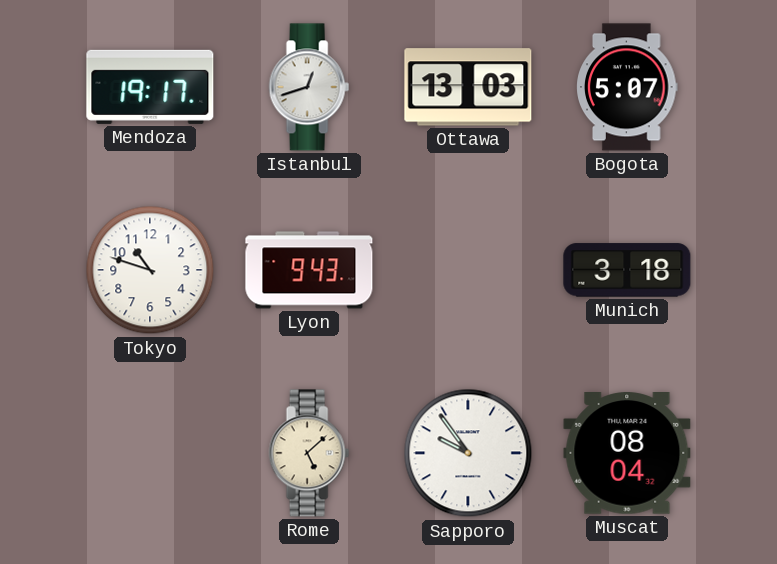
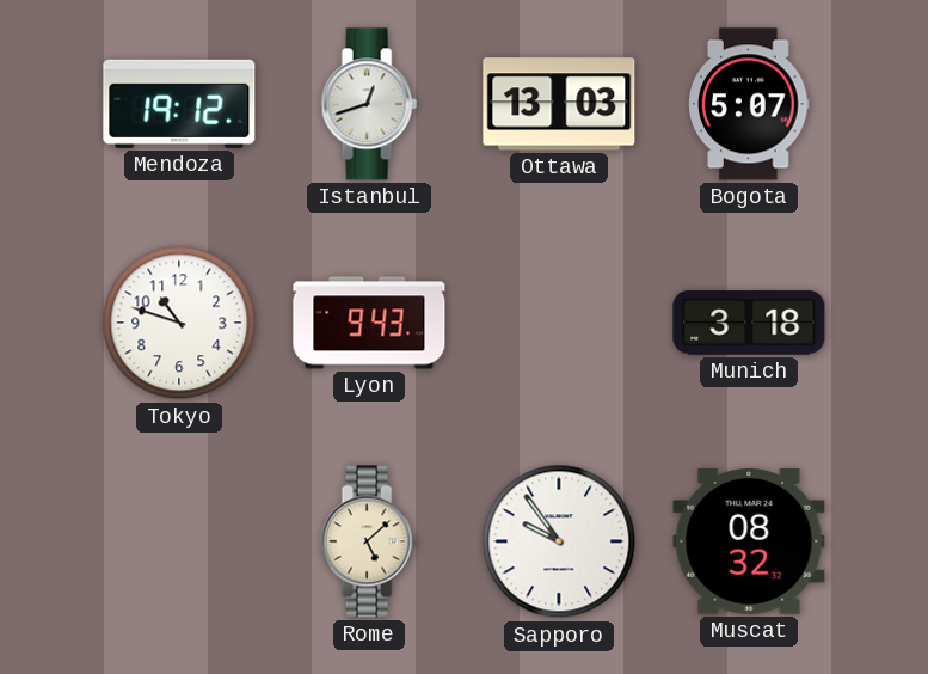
Mendoza: 19:17 -> 19:12
Muscat: 08:04 -> 08:32
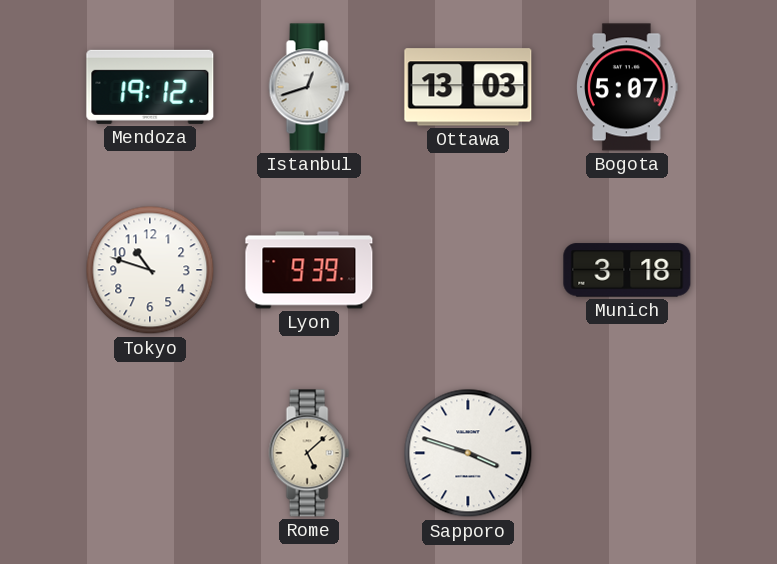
Lyon: 9:43 -> 9:39
Sapporo: 9:54 -> 3:48
Muscat: 08:32 -> none
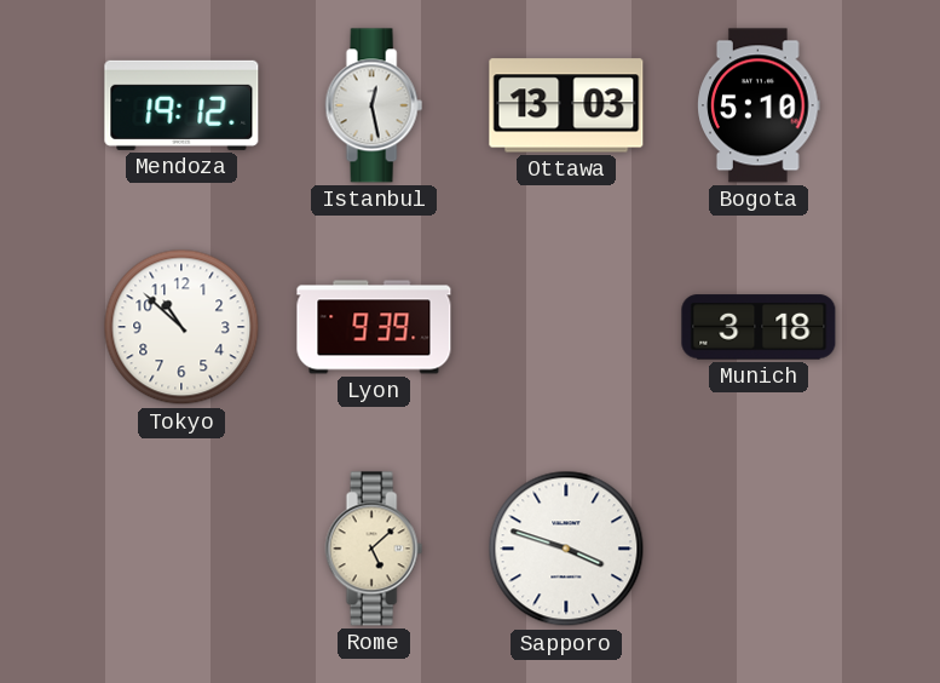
Istanbul: 12:42 -> 12:28
Bogota: 5:07 -> 5:10
Tokyo: 10:48 -> 10:52
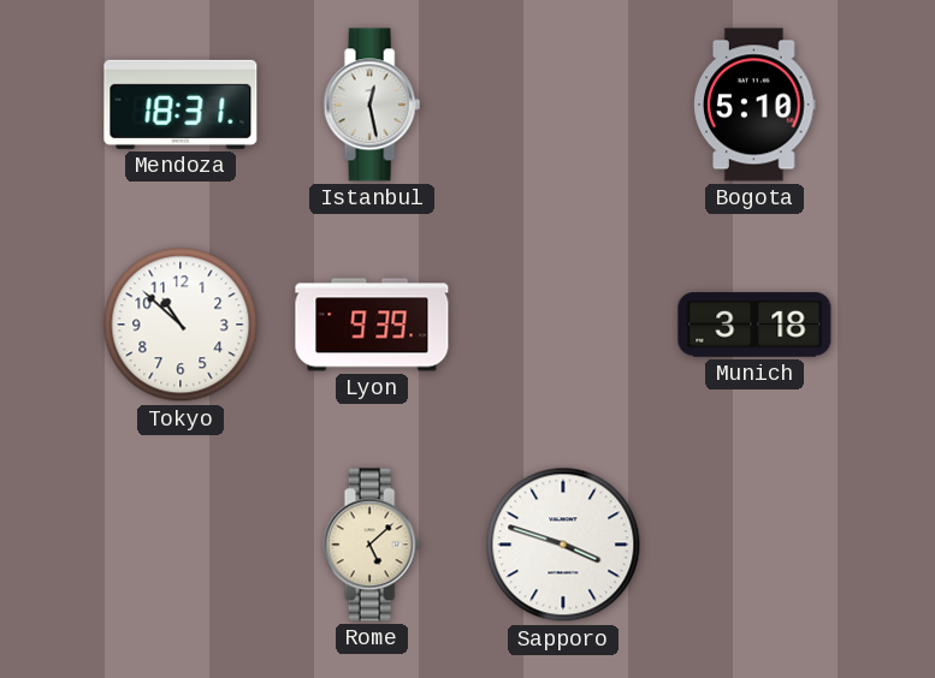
Mendoza: 19:12 -> 18:31
Ottawa: 13:03 -> none
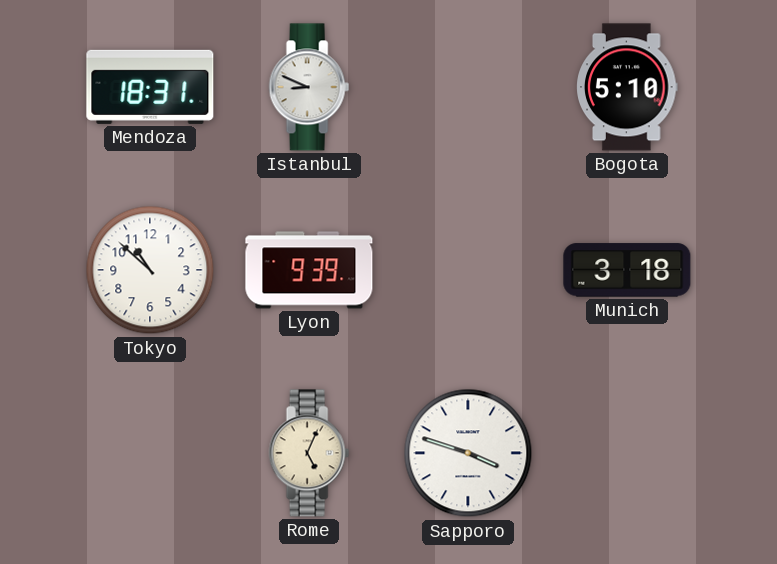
Istanbul: 12:28 -> 8:49
Rome: 5:08 -> 5:04
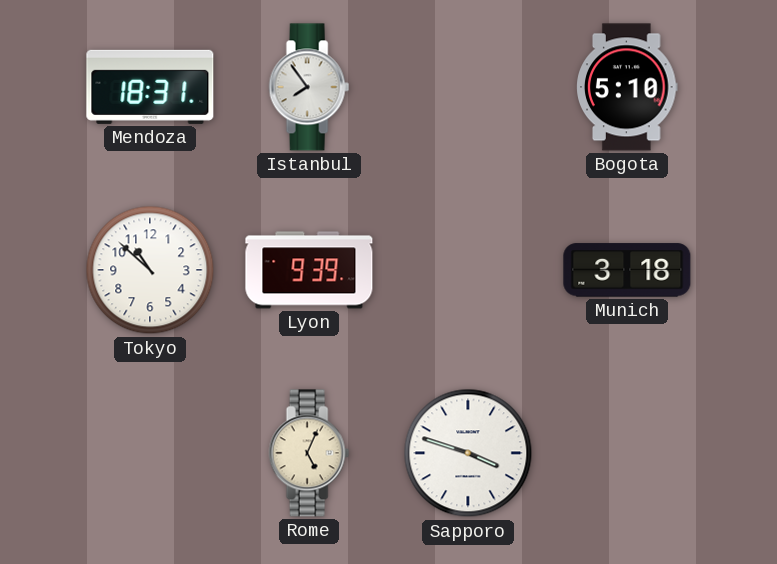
Istanbul: 8:49 -> 7:54
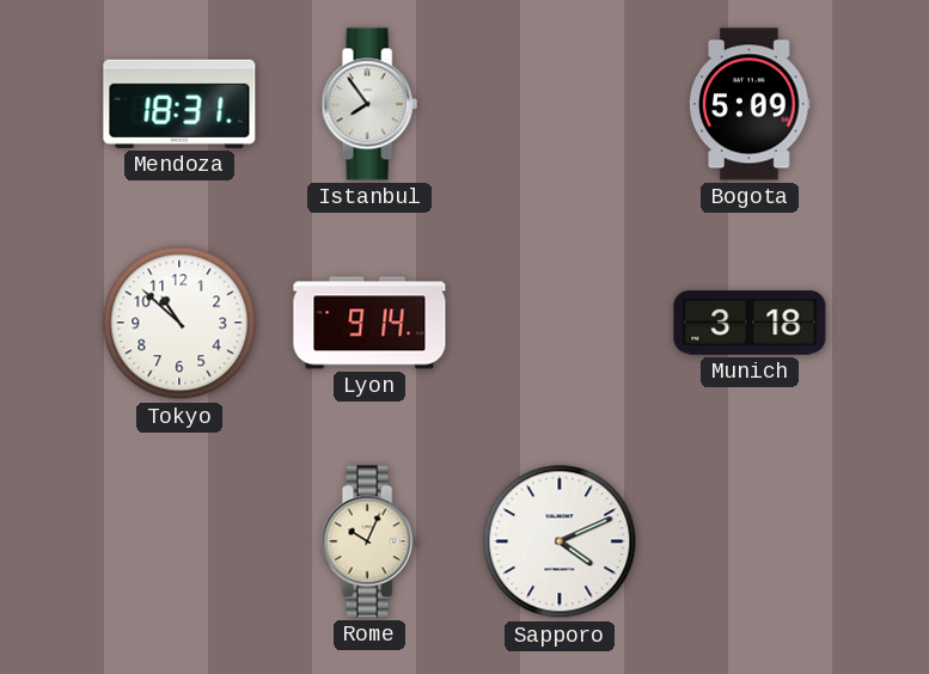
Bogota: 5:10 -> 5:09
Lyon: 9:39 -> 9:14
Rome: 5:04 -> 10:04
Sapporo: 3:48 -> 4:11
